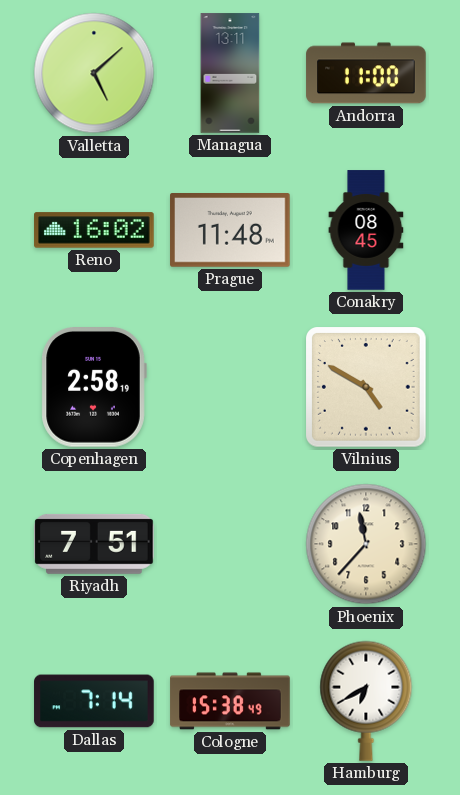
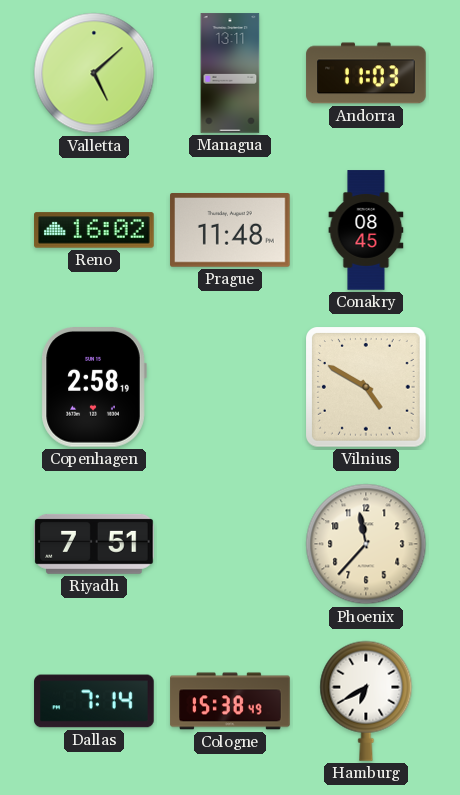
Andorra: 11:00 -> 11:03
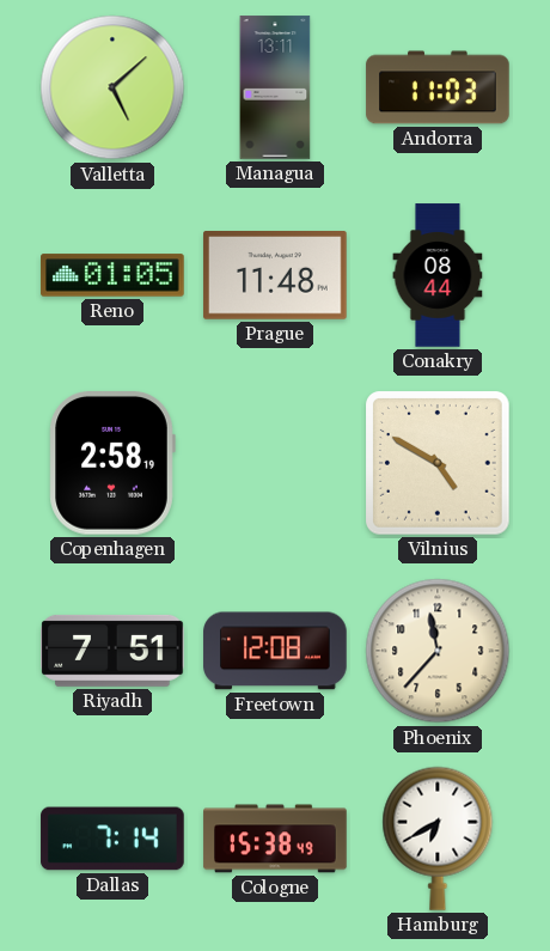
Reno: 16:02 -> 01:05
Conakry: 08:45 -> 08:44
Freetown: none -> 12:08
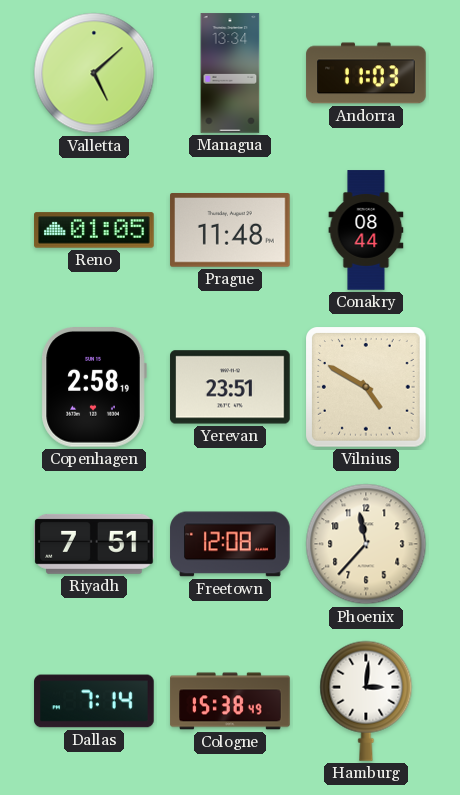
Managua: 13:11 -> 13:34
Yerevan: none -> 23:51
Hamburg: 6:40 -> 3:01
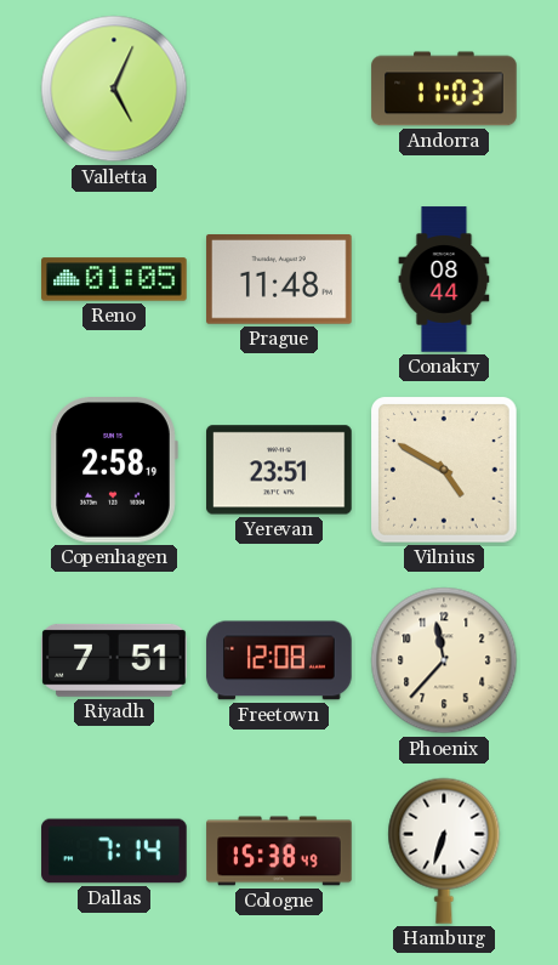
Valletta: 5:08 -> 5:04
Managua: 13:34 -> none
Hamburg: 3:01 -> 6:33
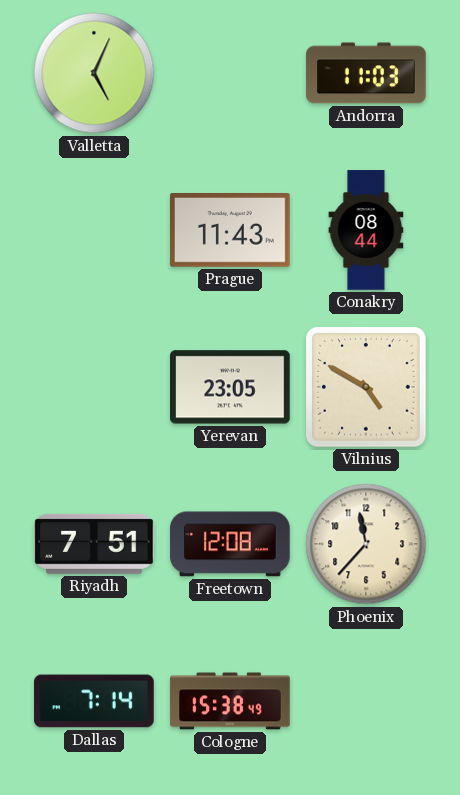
Reno: 01:05 -> none
Prague: 11:48 -> 11:43
Copenhagen: 2:58 -> none
Yerevan: 23:51 -> 23:05
Hamburg: 6:33 -> none
